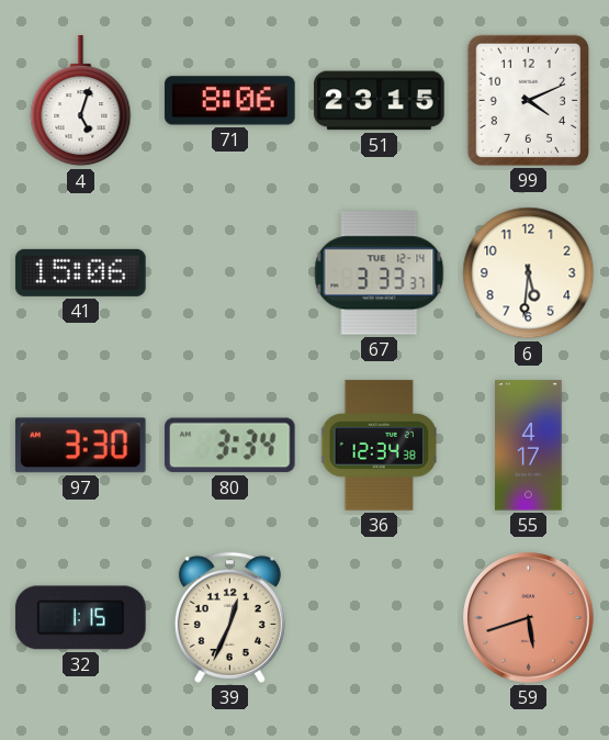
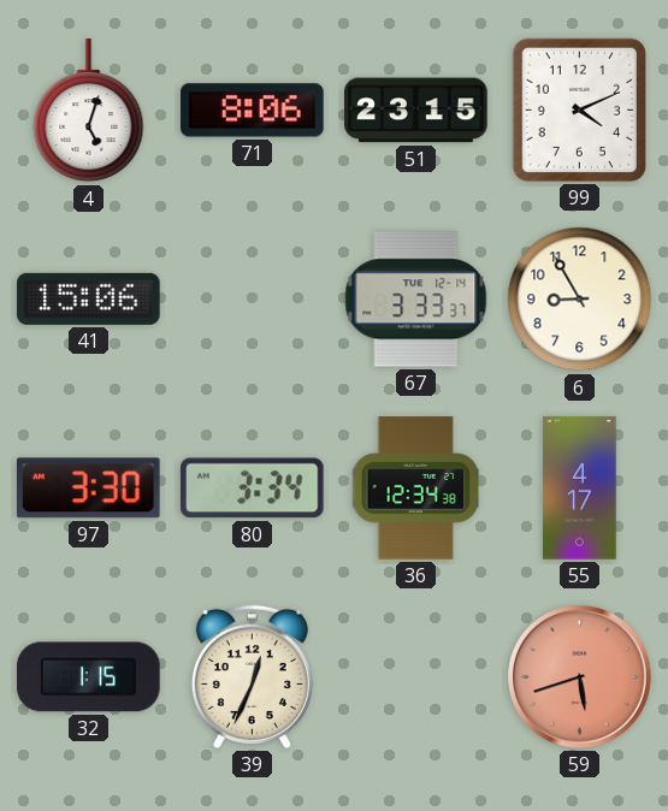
6: 5:31 -> 8:55
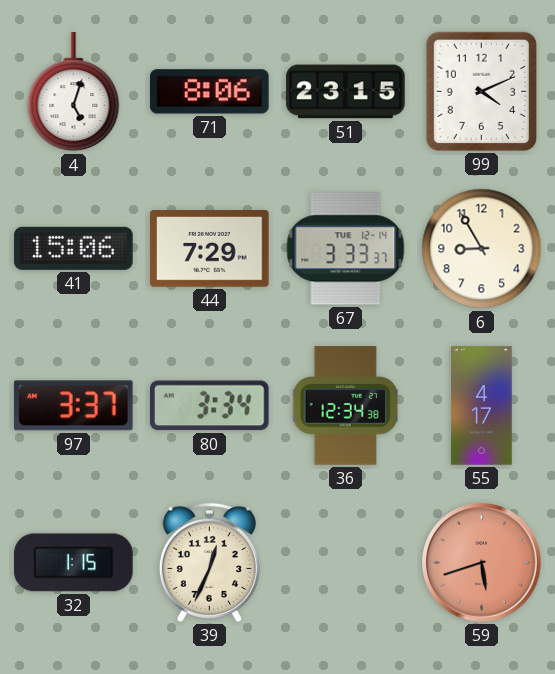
44: none -> 7:29
97: 3:30 -> 3:37
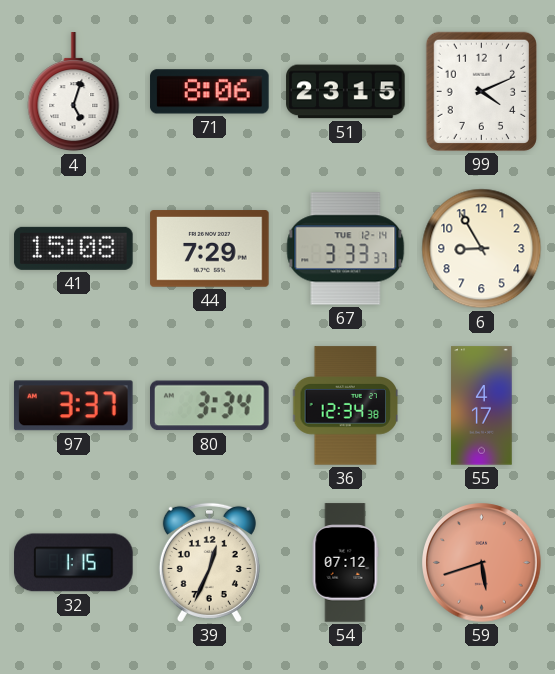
41: 15:06 -> 15:08
54: none -> 07:12
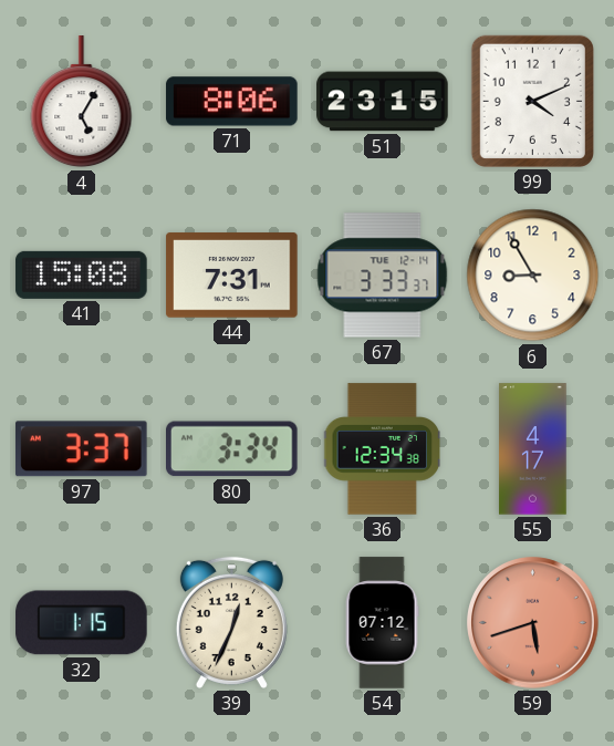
4: 5:03 -> 5:05
44: 7:29 -> 7:31
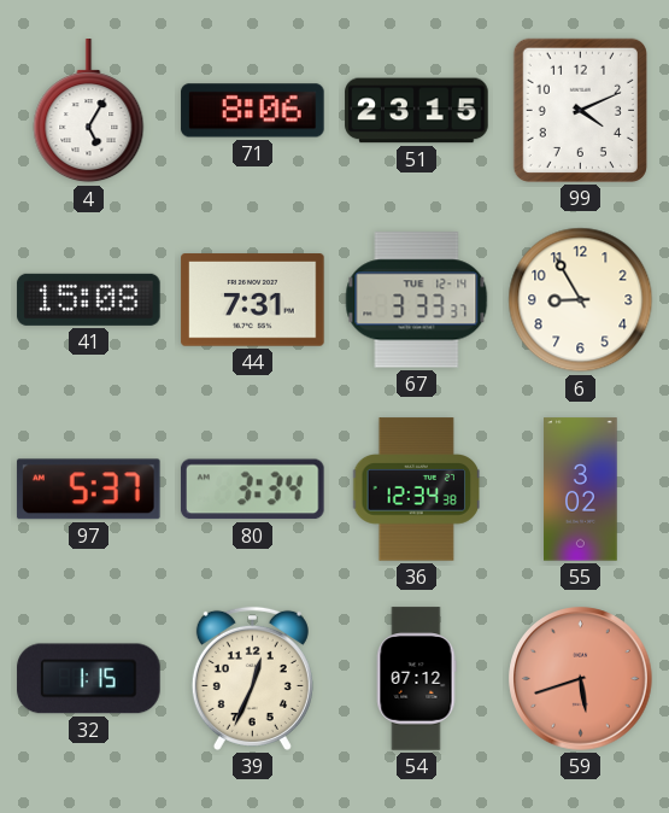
97: 3:37 -> 5:37
55: 4:17 -> 3:02
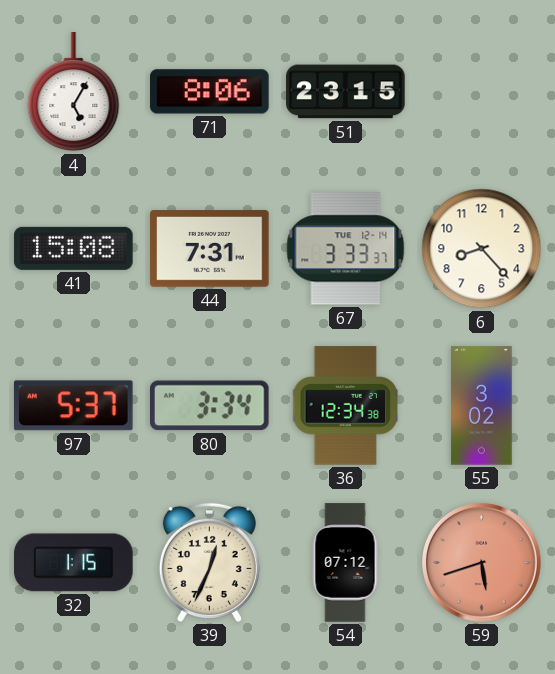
99: 4:11 -> none
6: 8:55 -> 8:23
